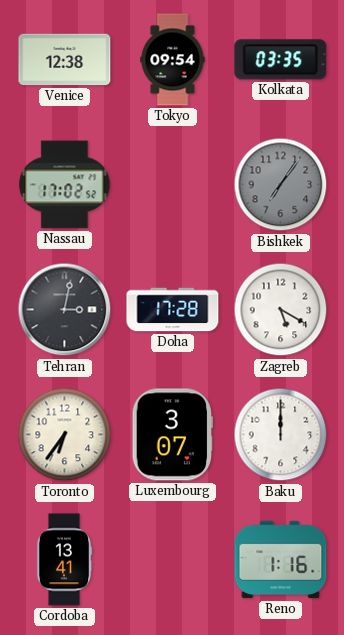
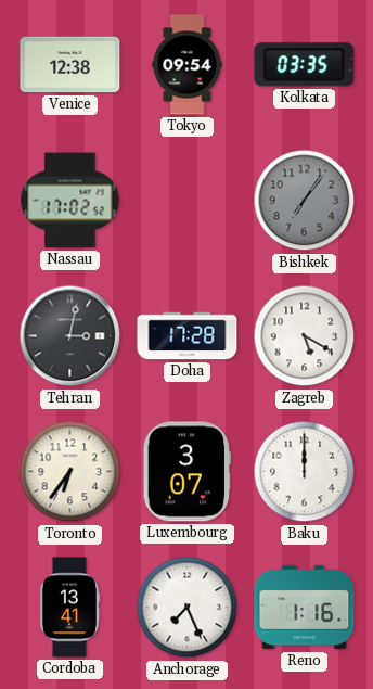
Anchorage: none -> 7:26
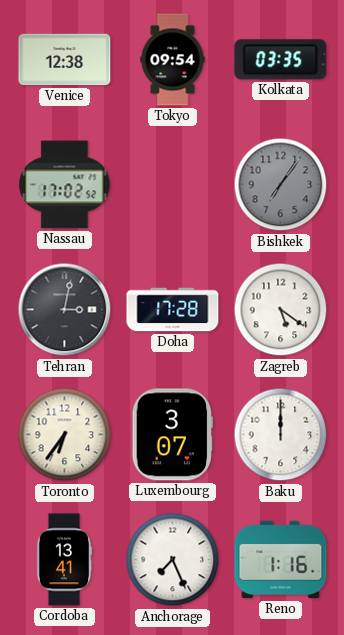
Zagreb: 5:20 -> 5:21
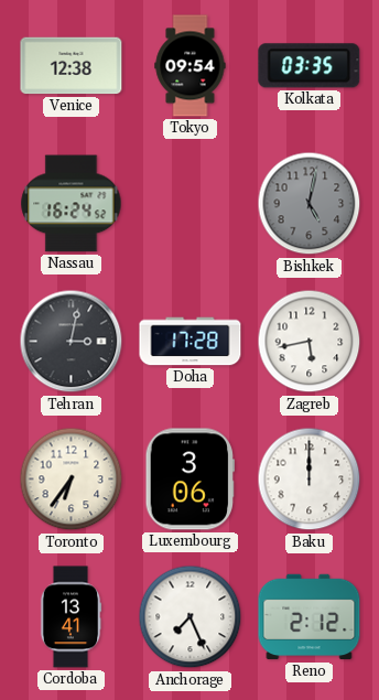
Nassau: 17:02 -> 16:24
Bishkek: 7:06 -> 5:02
Zagreb: 5:21 -> 5:43
Luxembourg: 3:07 -> 3:06
Reno: 1:16 -> 2:12
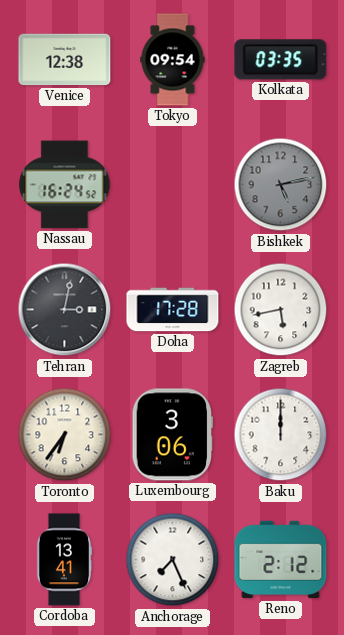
Bishkek: 5:02 -> 5:13
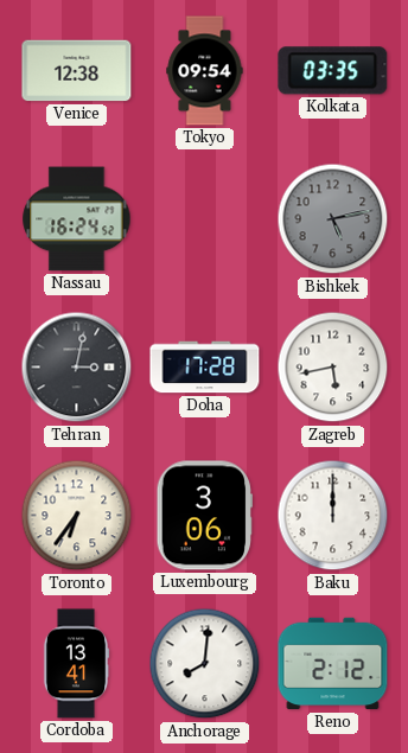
Anchorage: 7:26 -> 8:01
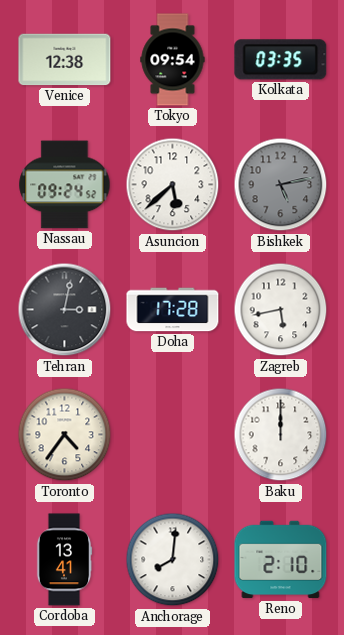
Nassau: 16:24 -> 09:24
Asuncion: none -> 5:38
Toronto: 6:36 -> 4:36
Luxembourg: 3:06 -> none
Reno: 2:12 -> 2:10
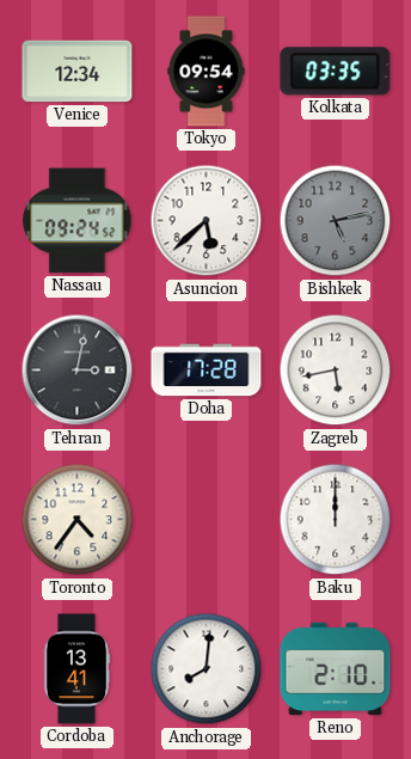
Venice: 12:38 -> 12:34
